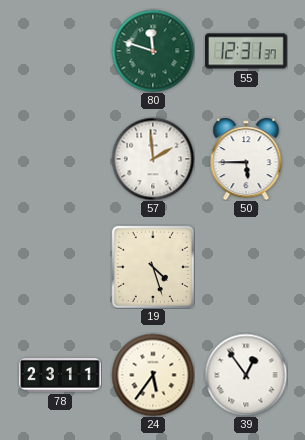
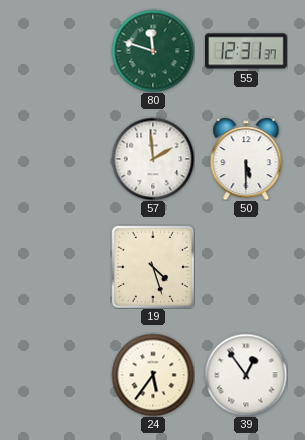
50: 5:45 -> 5:30
78: 23:11 -> none
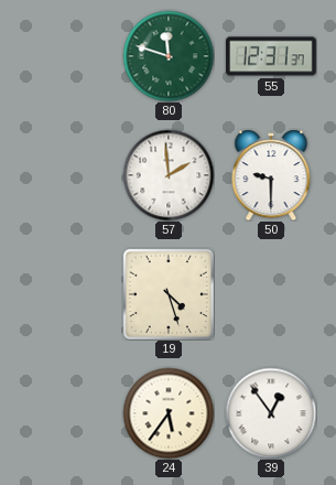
50: 5:30 -> 9:30
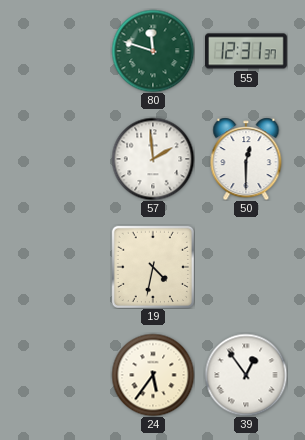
50: 9:30 -> 12:30
19: 4:27 -> 4:32
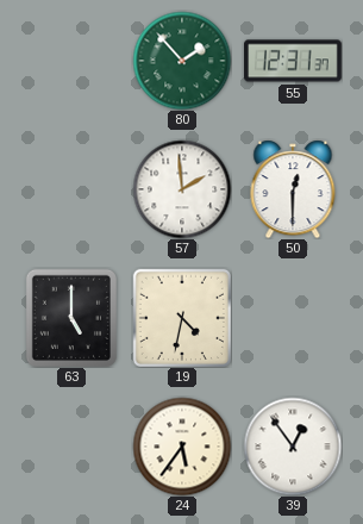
80: 11:48 -> 1:53
63: none -> 5:00
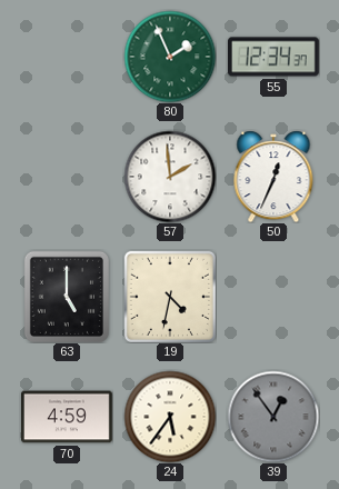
80: 1:53 -> 1:56
55: 12:31 -> 12:34
50: 12:30 -> 12:34
70: none -> 4:59
39 dial: white -> grey
